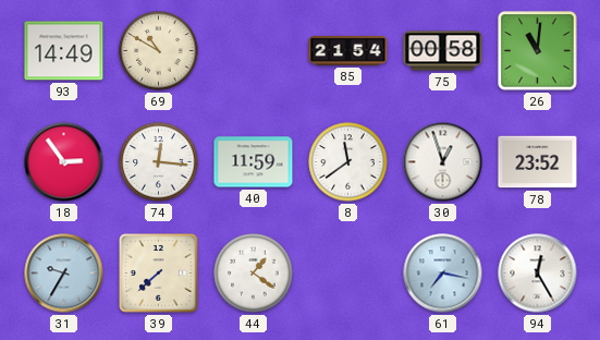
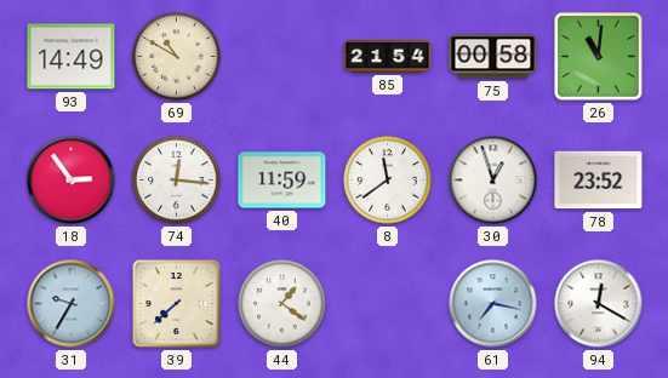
94: 12:25 -> 12:20
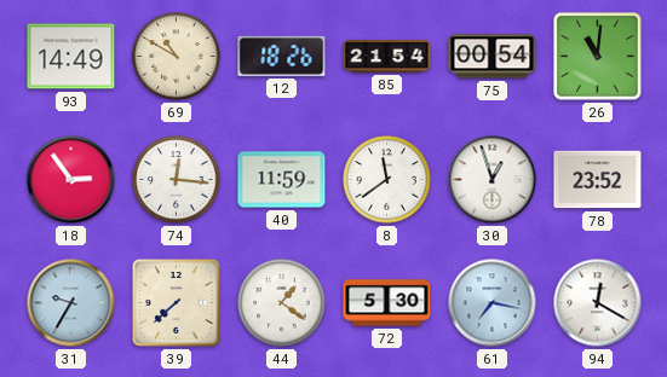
12: none -> 18:26
75: 00:58 -> 00:54
72: none -> 5:30
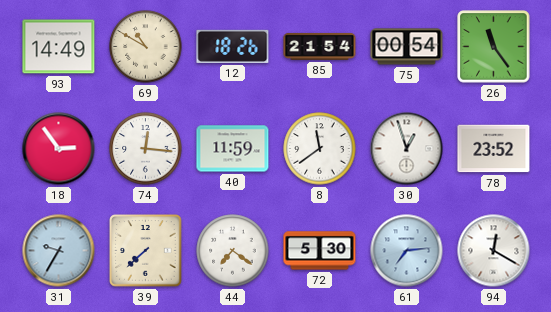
26: 11:01 -> 11:24
44: 1:21 -> 7:21
61: 7:17 -> 7:14
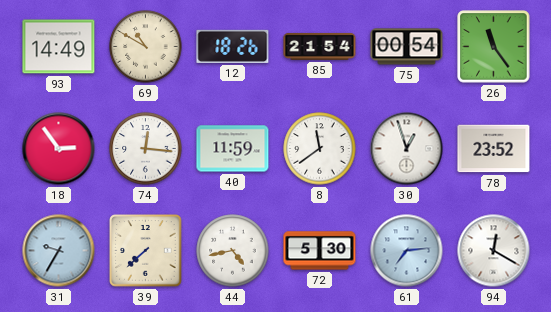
44: 7:21 -> 4:43
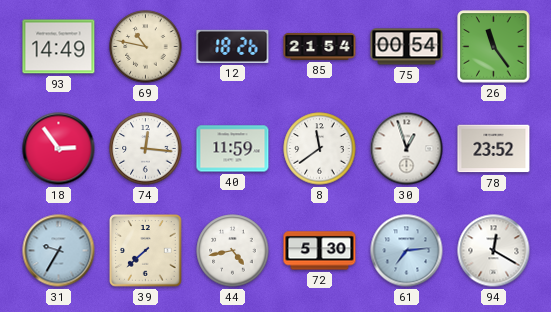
69: 10:50 -> 10:47
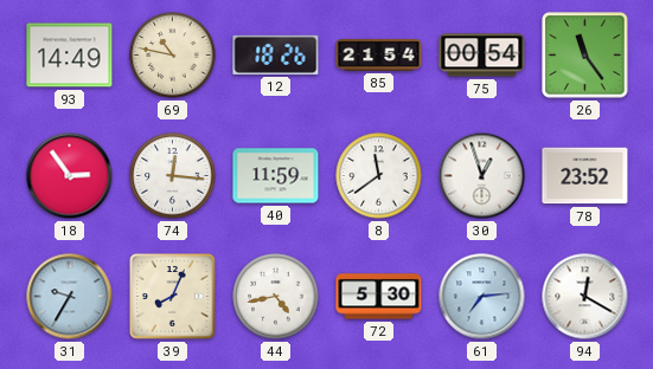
39: 7:38 -> 8:04
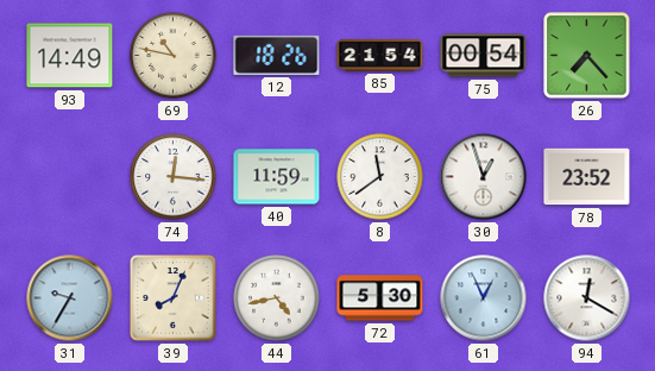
26: 11:24 -> 7:23
18: 2:54 -> none
61: 7:14 -> 12:56
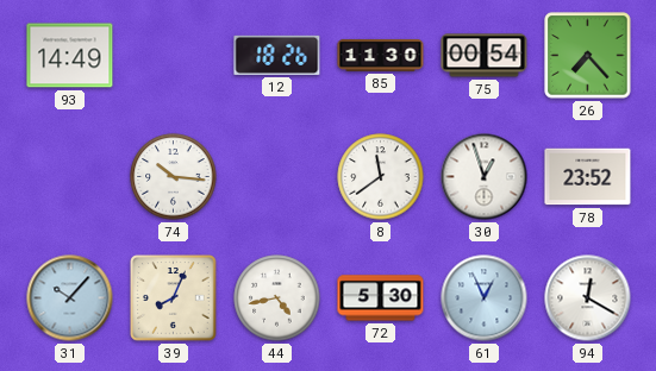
69: 10:47 -> none
85: 21:54 -> 11:30
74: 12:16 -> 10:16
40: 11:59 -> none
31: 9:35 -> 10:07
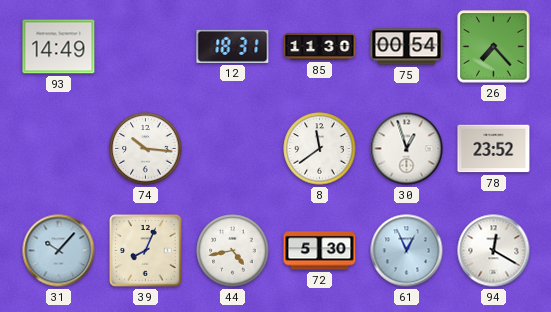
12: 18:26 -> 18:31
